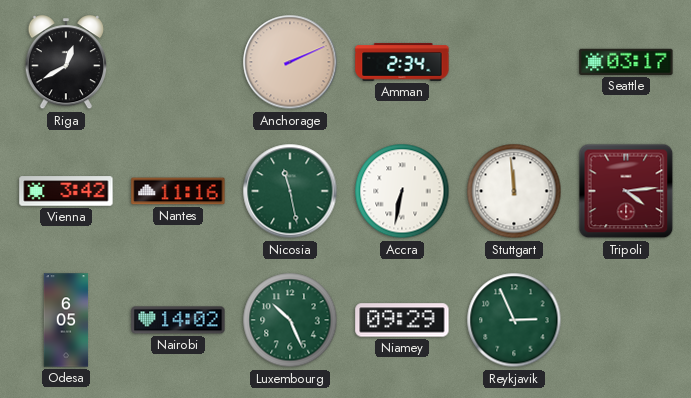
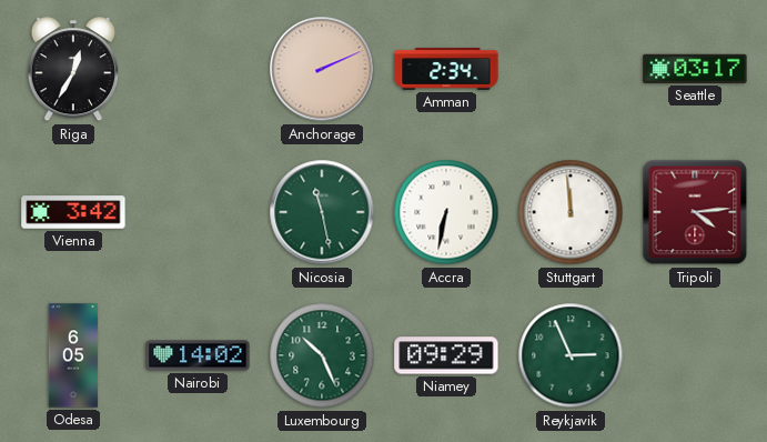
Riga: 12:40 -> 12:35
Nantes: 11:16 -> none
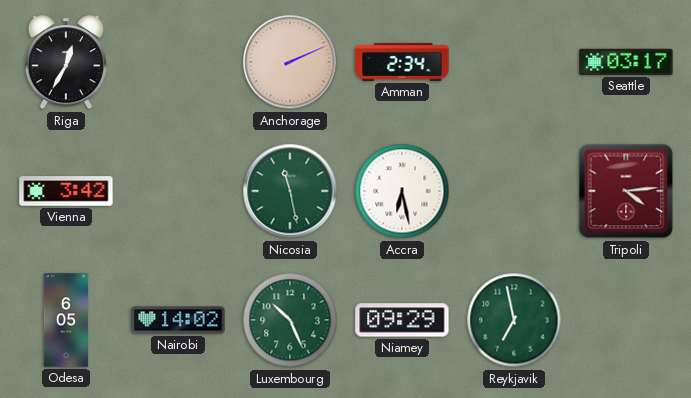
Accra: 6:32 -> 6:28
Stuttgart: 11:59 -> none
Reykjavik: 2:56 -> 6:58
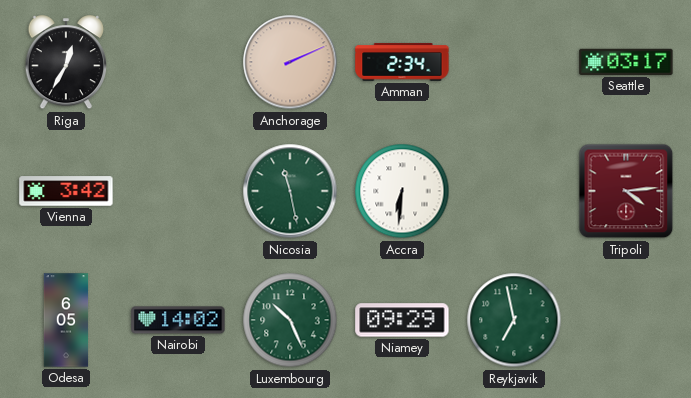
Accra: 6:28 -> 6:31
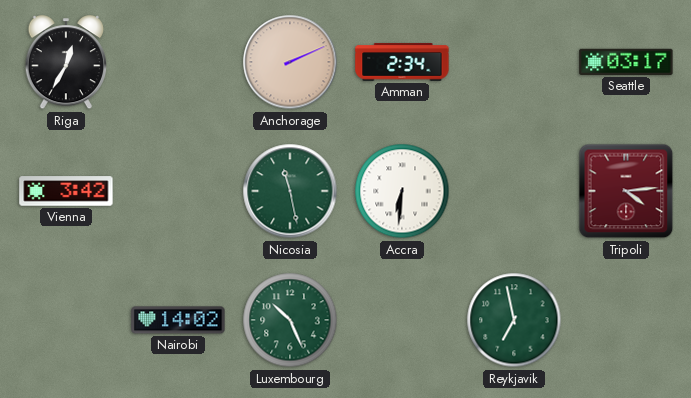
Odesa: 6:05 -> none
Niamey: 09:29 -> none
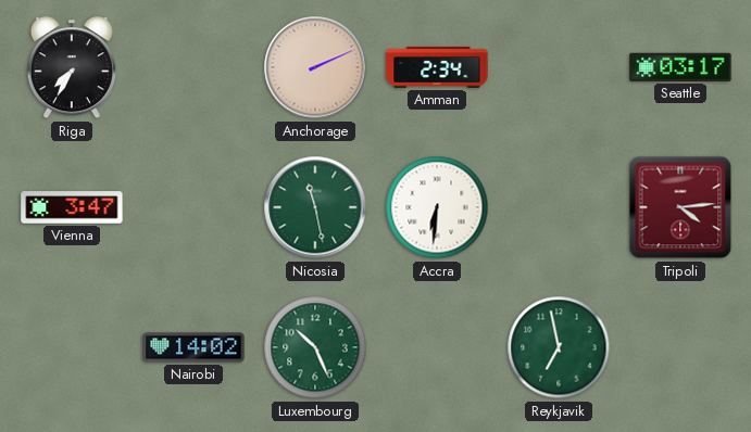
Riga: 12:35 -> 7:35
Vienna: 3:42 -> 3:47
